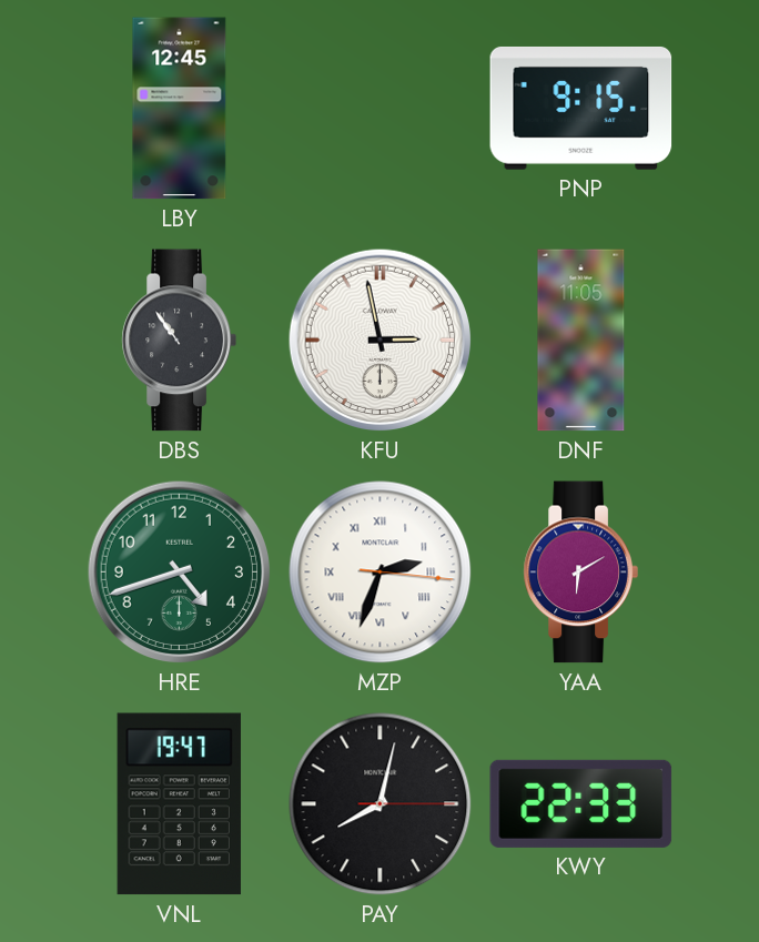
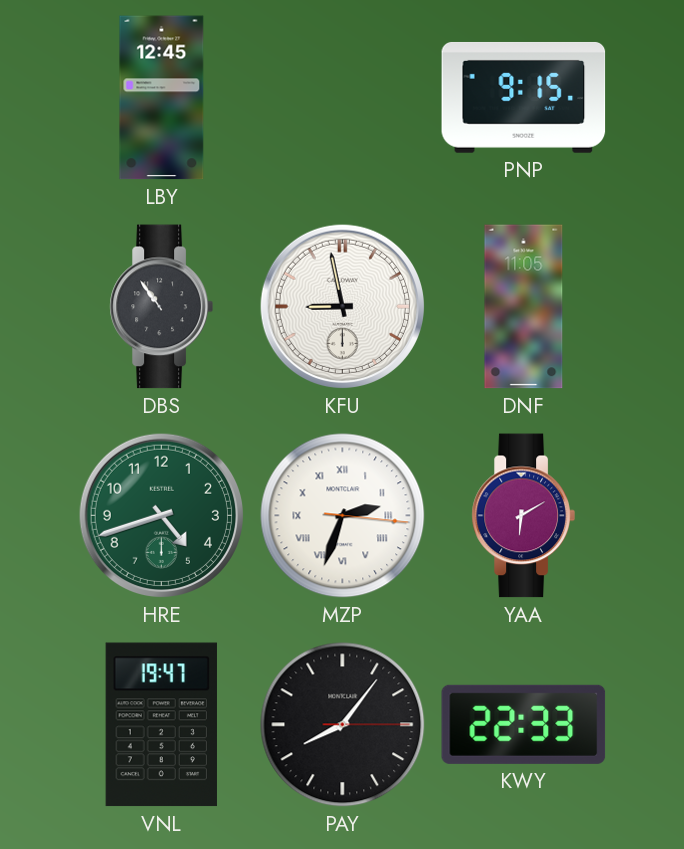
KFU: 2:58 -> 8:58
PAY: 8:02 -> 8:06
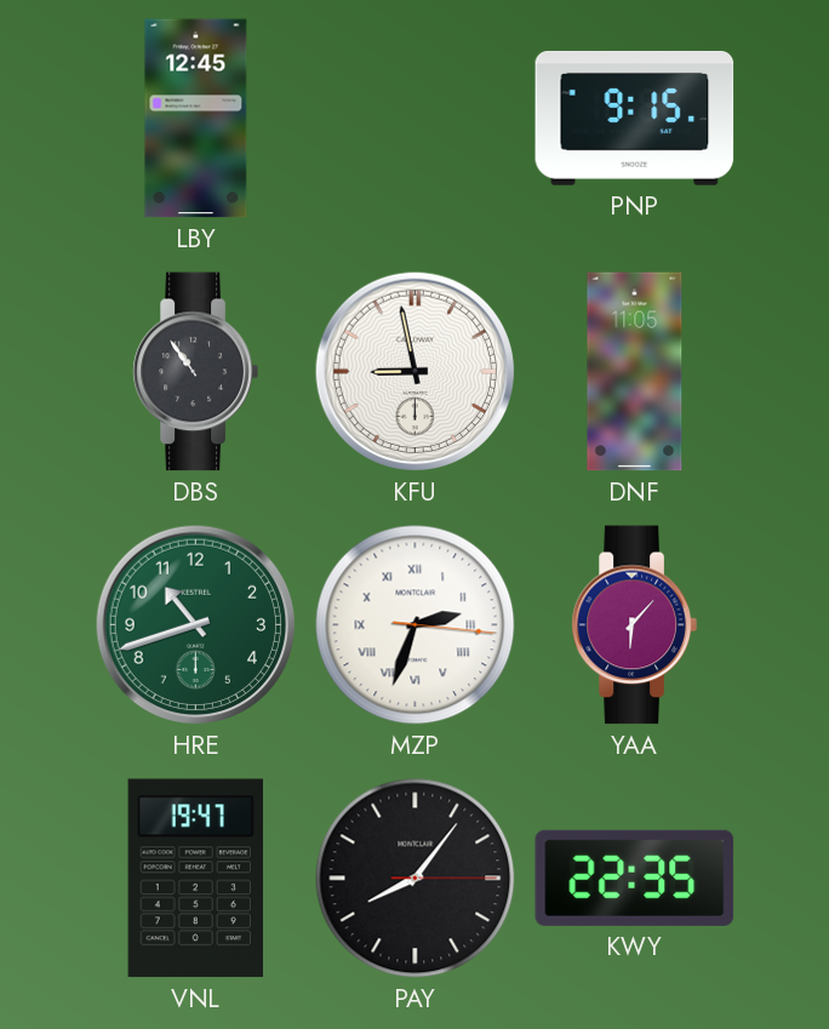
HRE: 4:42 -> 10:42
YAA: 6:10 -> 6:07
KWY: 22:33 -> 22:35
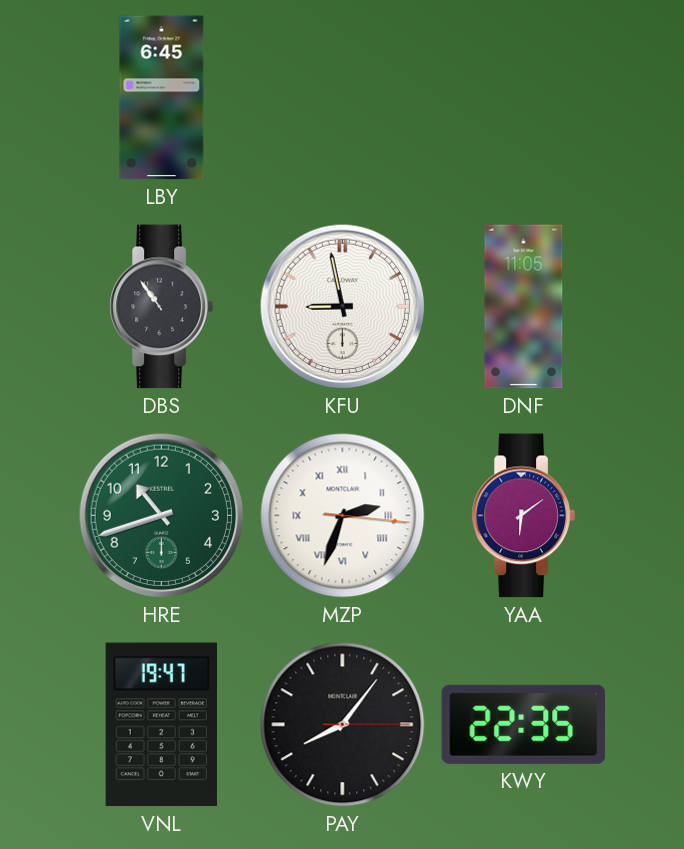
LBY: 12:45 -> 6:45
PNP: 9:15 -> none
YAA: 6:07 -> 6:09
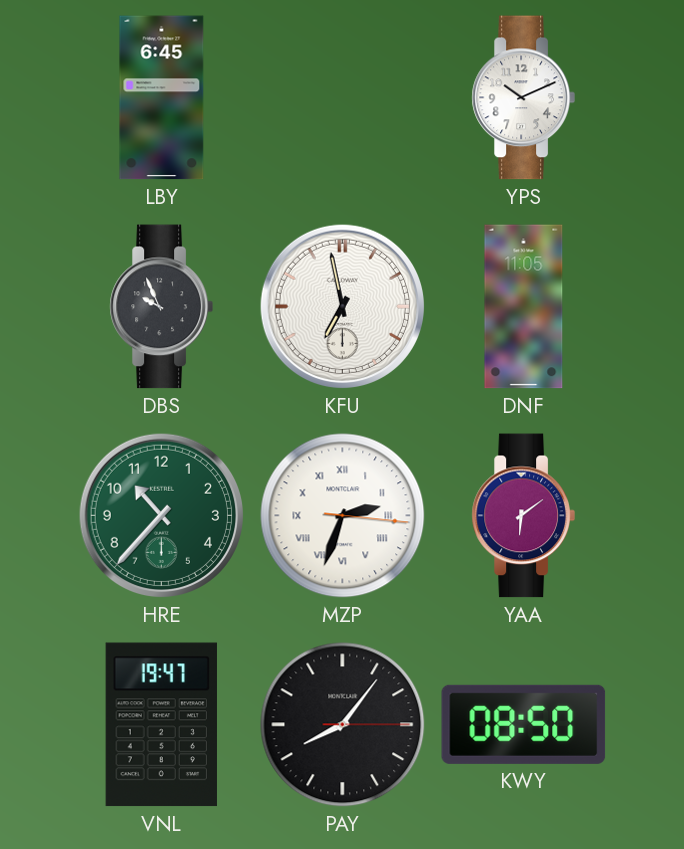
YPS: none -> 10:11
DBS: 10:54 -> 9:56
KFU: 8:58 -> 6:58
HRE: 10:42 -> 10:37
KWY: 22:35 -> 08:50
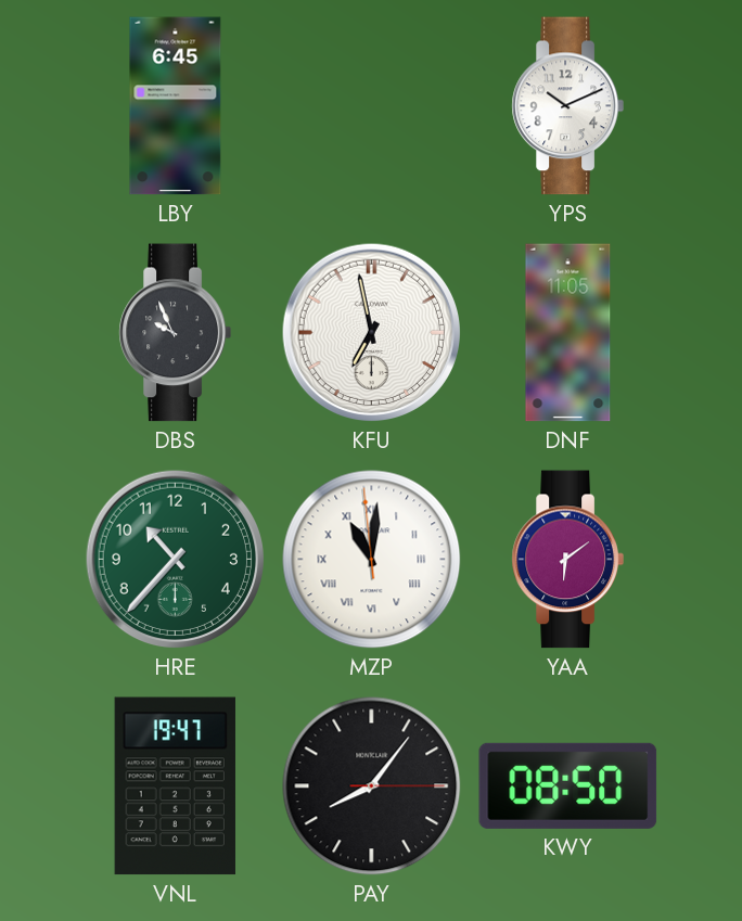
MZP: 2:33 -> 11:00
